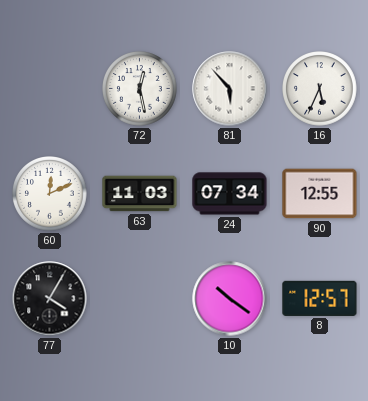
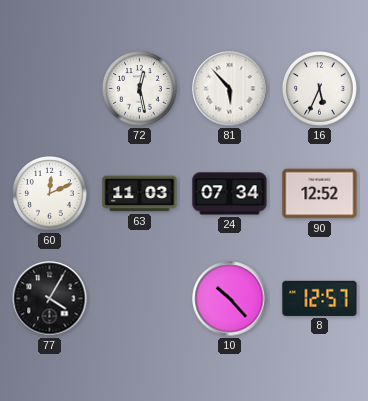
90: 12:55 -> 12:52
10: 10:21 -> 10:23
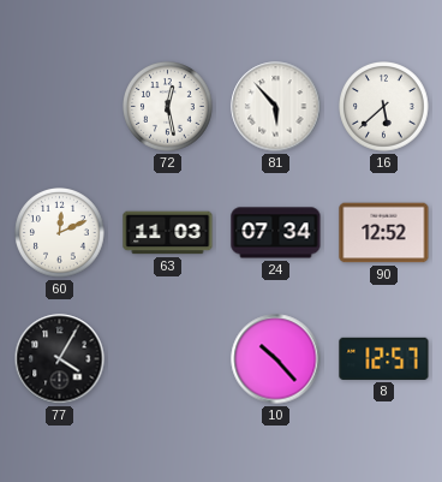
16: 5:34 -> 5:38
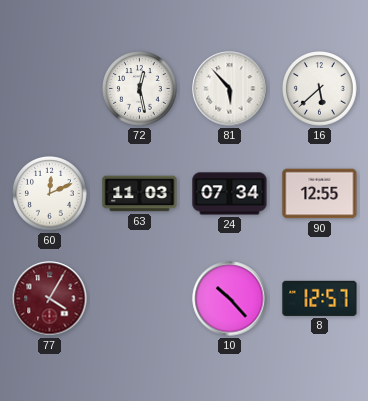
90: 12:52 -> 12:55
77 dial: black -> burgundy
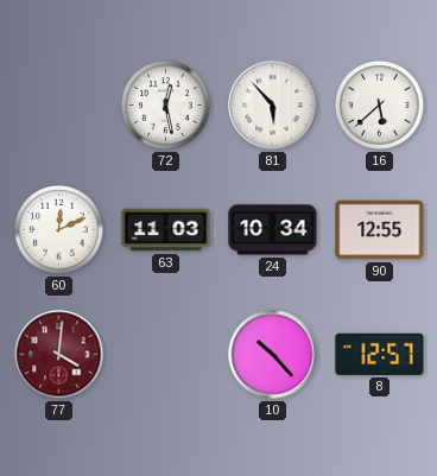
24: 07:34 -> 10:34
77: 4:05 -> 4:01
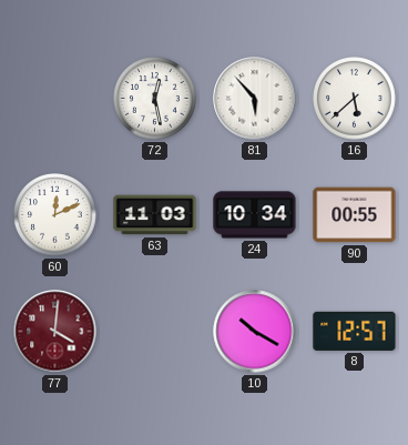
90: 12:55 -> 00:55
10: 10:23 -> 10:20
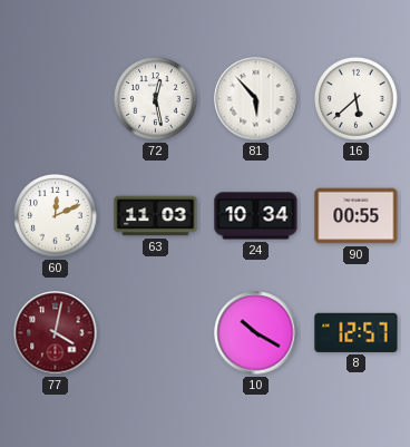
77: 4:01 -> 4:02
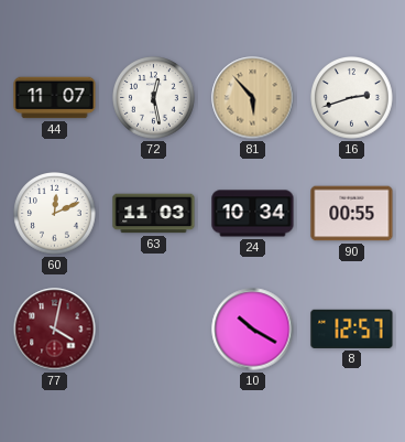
44: none -> 11:07
81 dial: white -> champagne
16: 5:38 -> 2:42
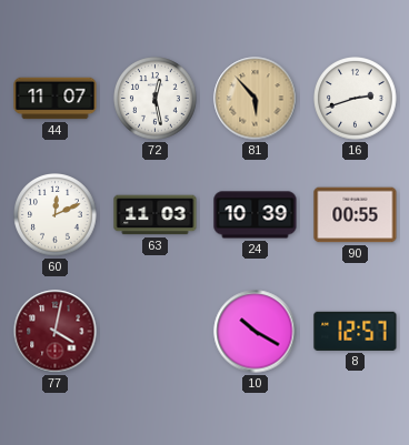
24: 10:34 -> 10:39
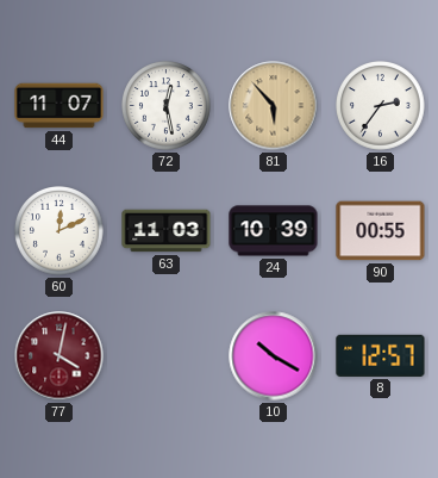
16: 2:42 -> 2:36
